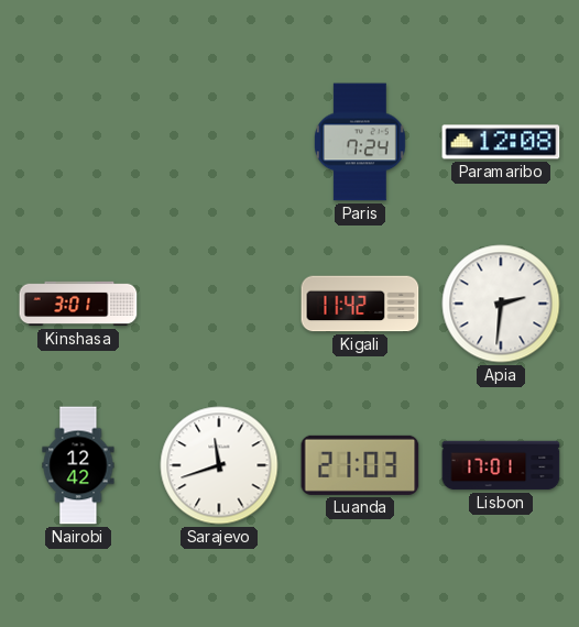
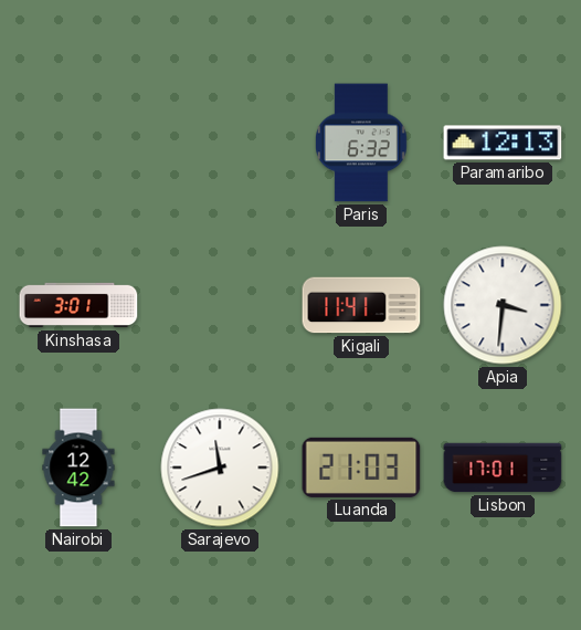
Paris: 7:24 -> 6:32
Paramaribo: 12:08 -> 12:13
Kigali: 11:42 -> 11:41
Apia: 2:31 -> 3:31
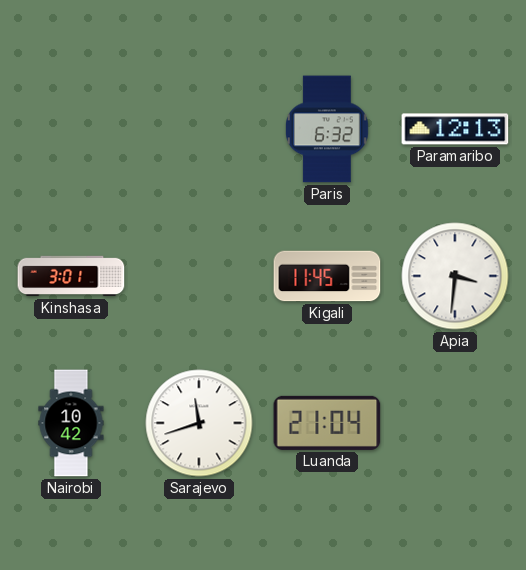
Kigali: 11:41 -> 11:45
Nairobi: 12:42 -> 10:42
Luanda: 21:03 -> 21:04
Lisbon: 17:01 -> none
